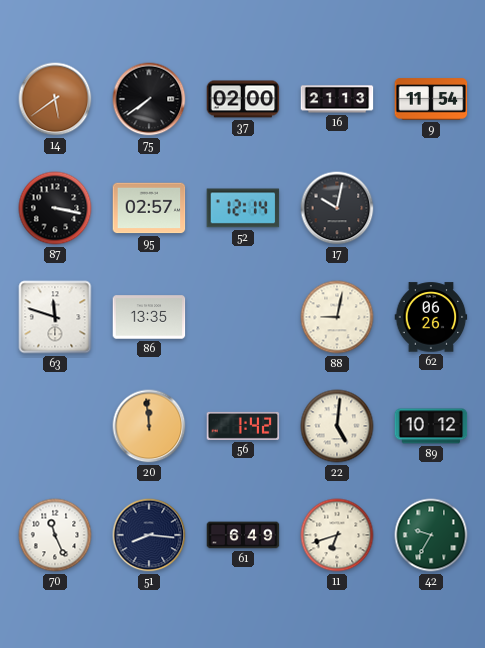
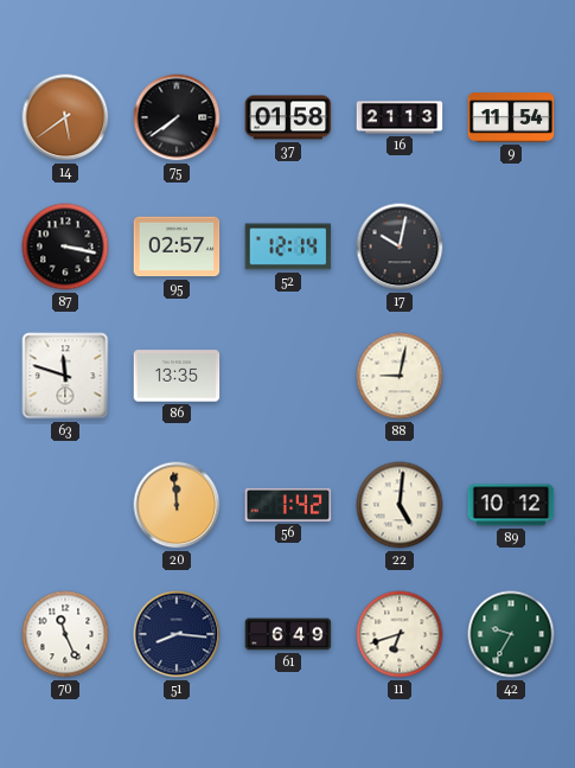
37: 02:00 -> 01:58
62: 06:26 -> none
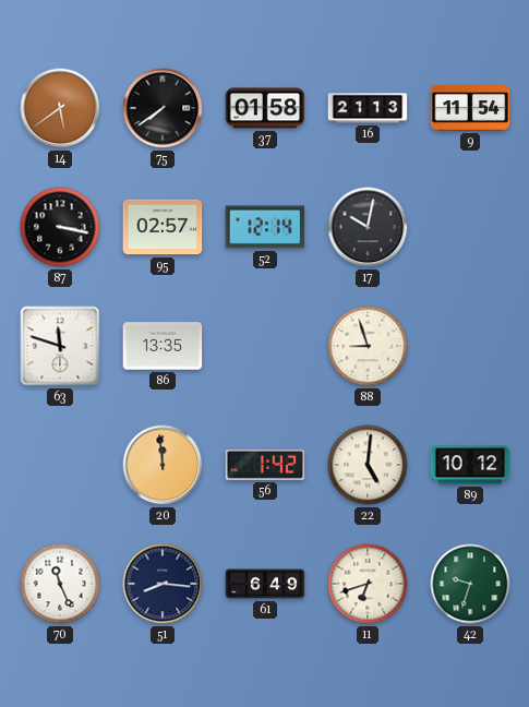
88: 9:02 -> 8:57
42: 9:35 -> 9:33
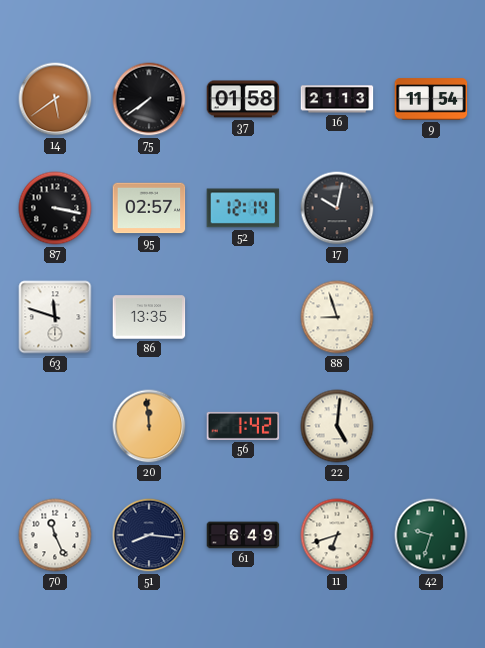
89: 10:12 -> none
